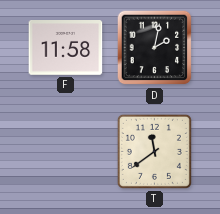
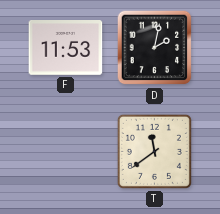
F: 11:58 -> 11:53
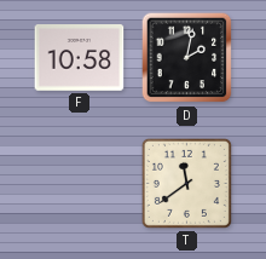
F: 11:53 -> 10:58
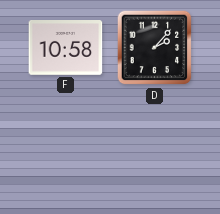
D: 2:02 -> 2:07
T: 11:39 -> none
